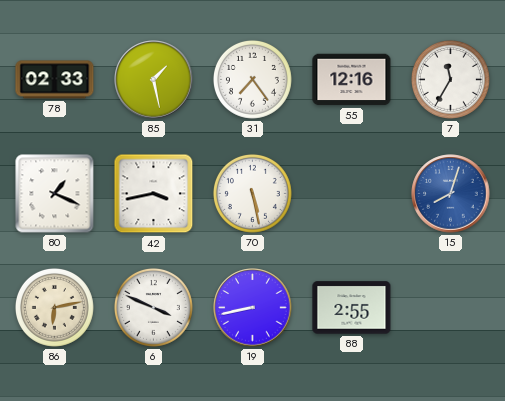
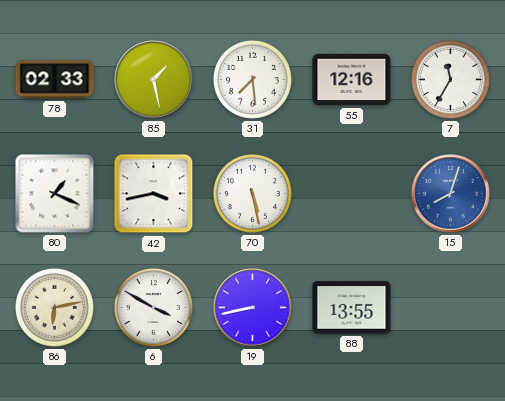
31: 7:24 -> 7:29
6: 3:49 -> 3:50
88: 2:55 -> 13:55
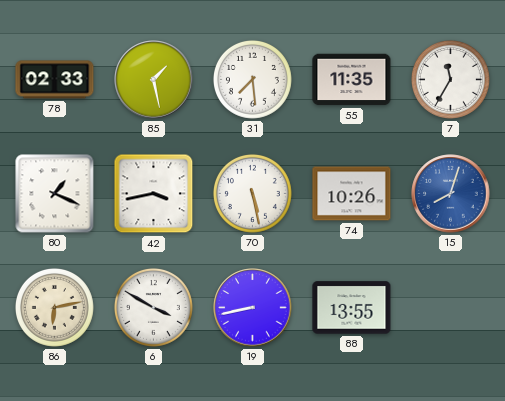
55: 12:16 -> 11:35
74: none -> 10:26
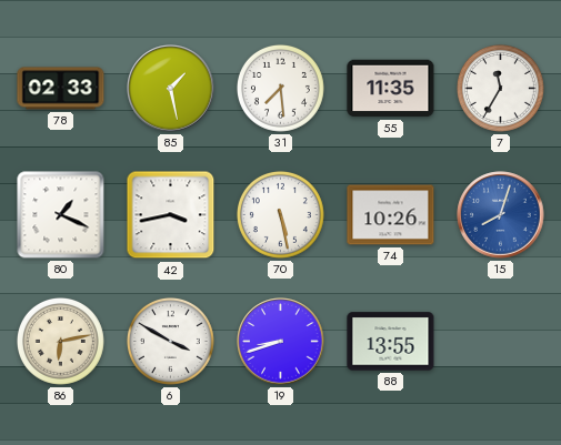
19: 8:43 -> 8:42
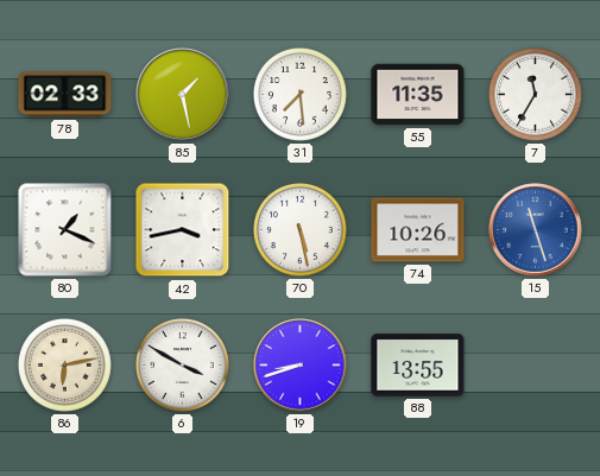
15: 8:03 -> 11:27
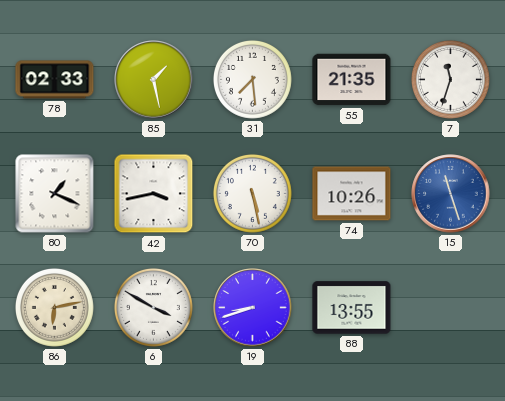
55: 11:35 -> 21:35
7: 11:35 -> 11:33
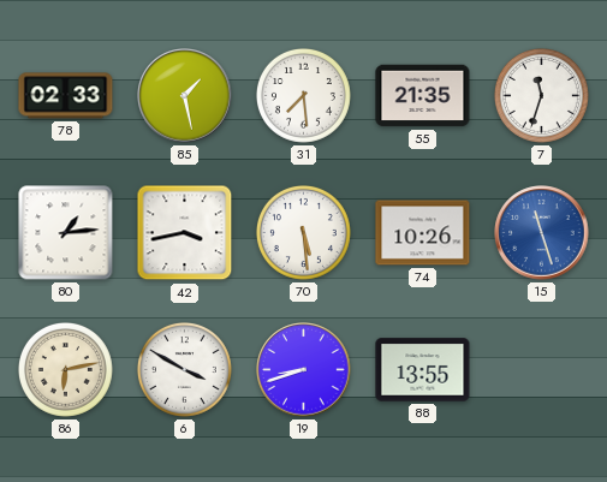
80: 1:19 -> 1:14
70: 5:28 -> 5:29
